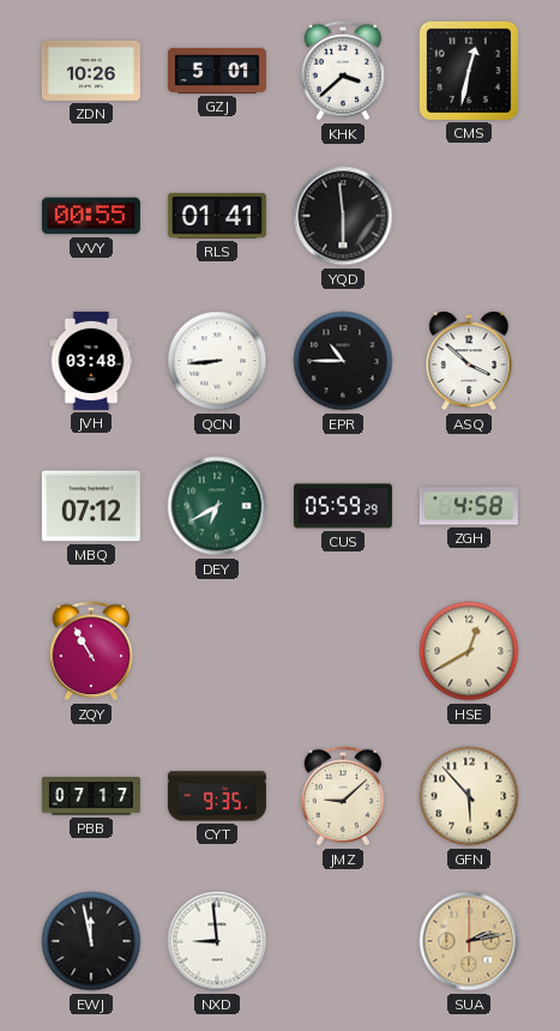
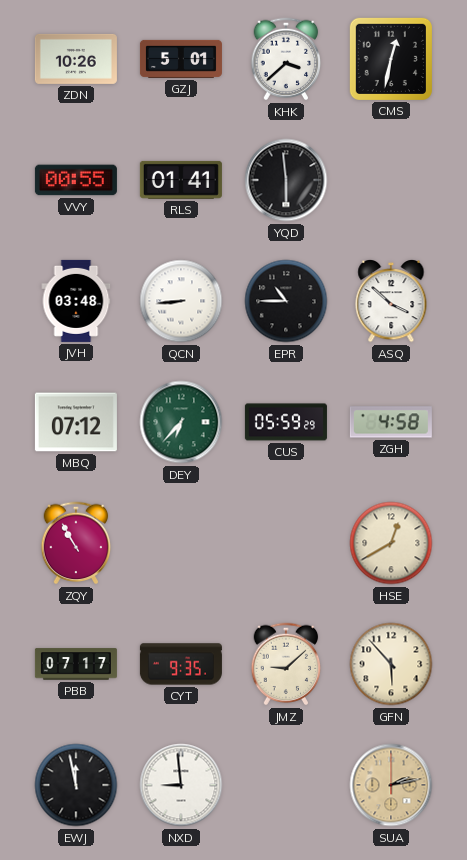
DEY: 6:40 -> 6:37
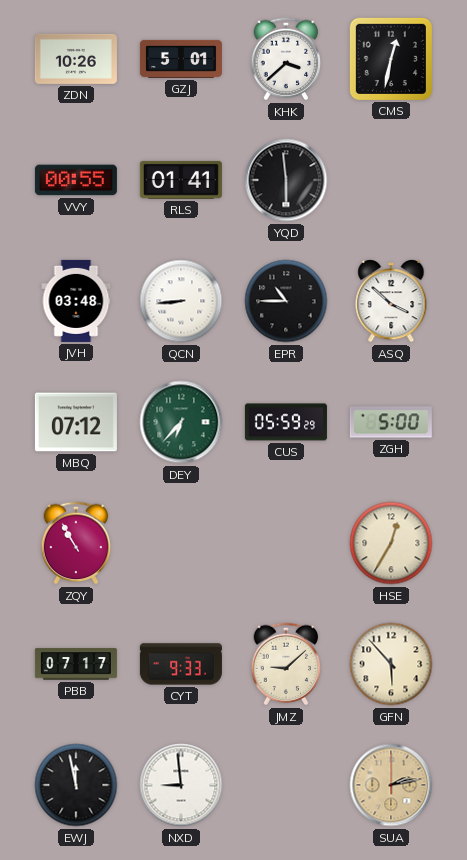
ZGH: 4:58 -> 5:00
HSE: 12:40 -> 12:35
CYT: 9:35 -> 9:33
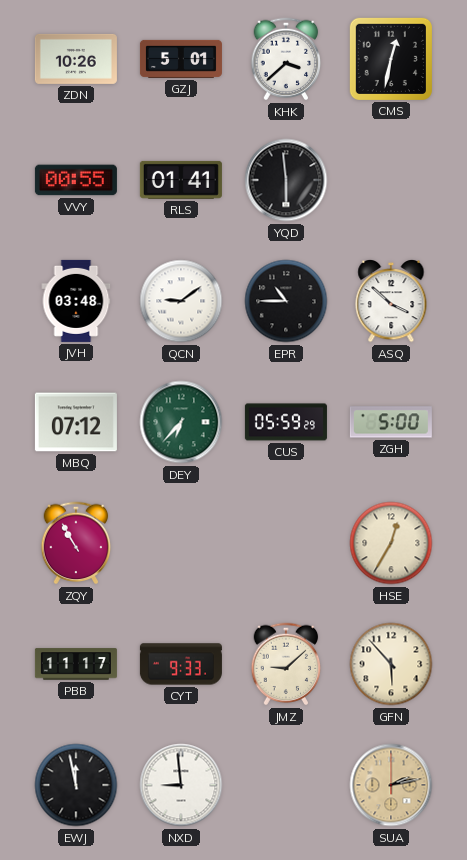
QCN: 8:44 -> 9:09
PBB: 07:17 -> 11:17
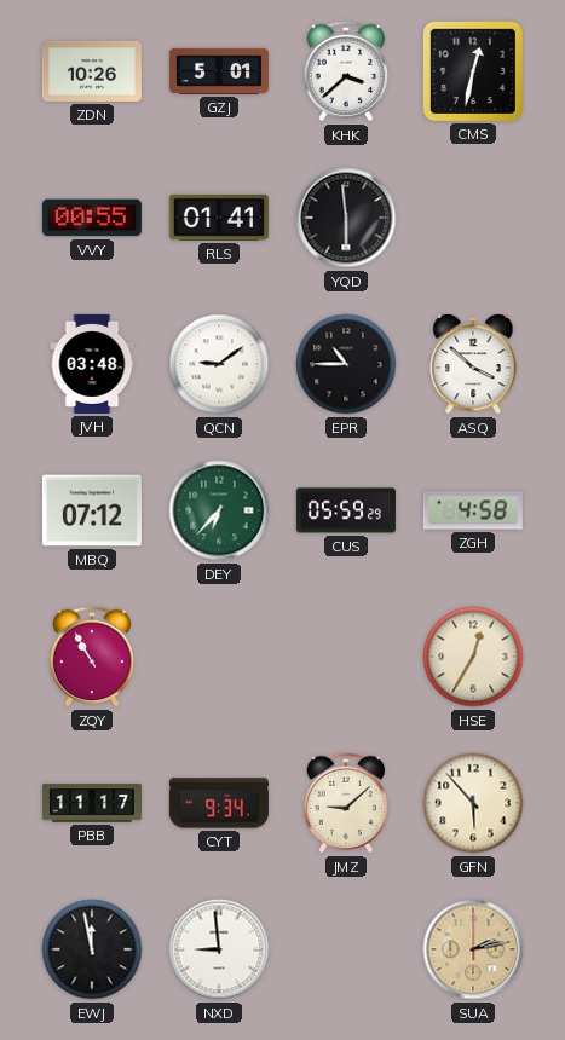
ZGH: 5:00 -> 4:58
CYT: 9:33 -> 9:34
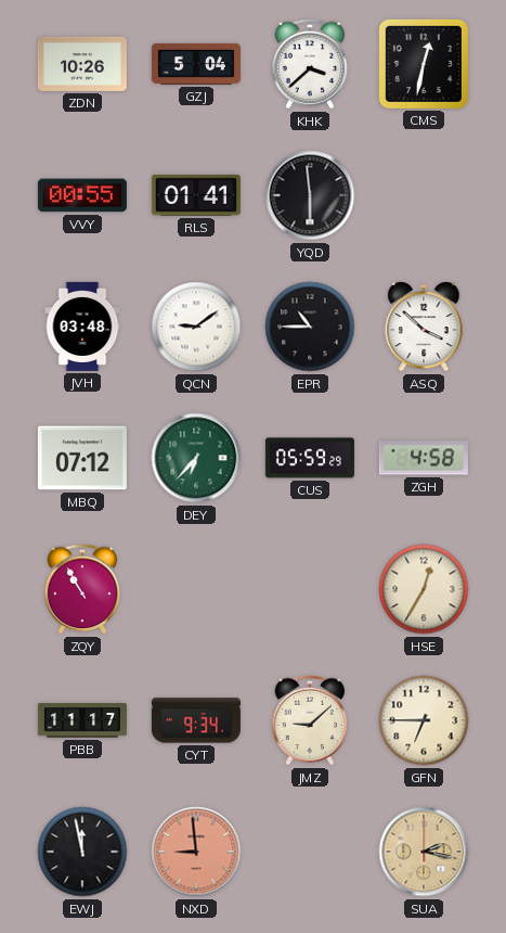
GZJ: 5:01 -> 5:04
GFN: 5:53 -> 6:45
NXD dial: white -> salmon
SUA: 2:13 -> 2:17
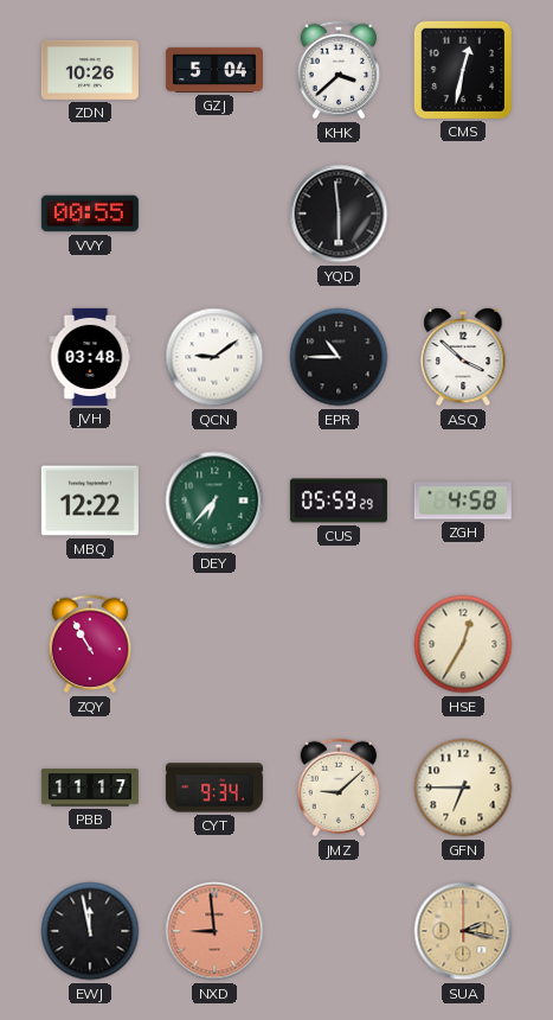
RLS: 01:41 -> none
MBQ: 07:12 -> 12:22
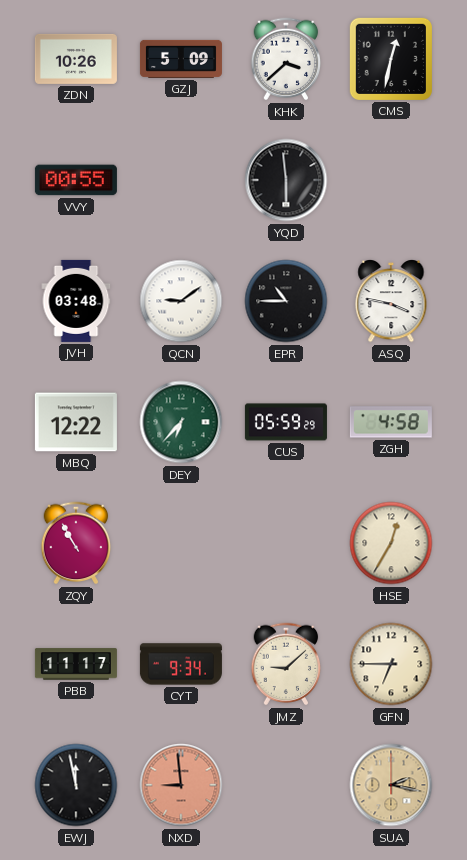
GZJ: 5:04 -> 5:09
ASQ: 3:52 -> 3:47
